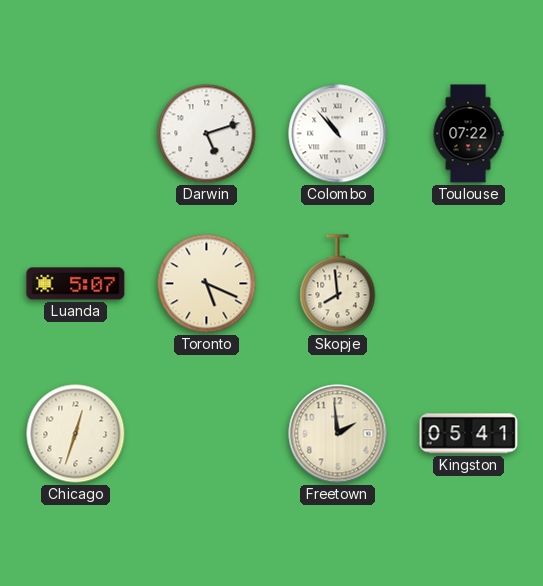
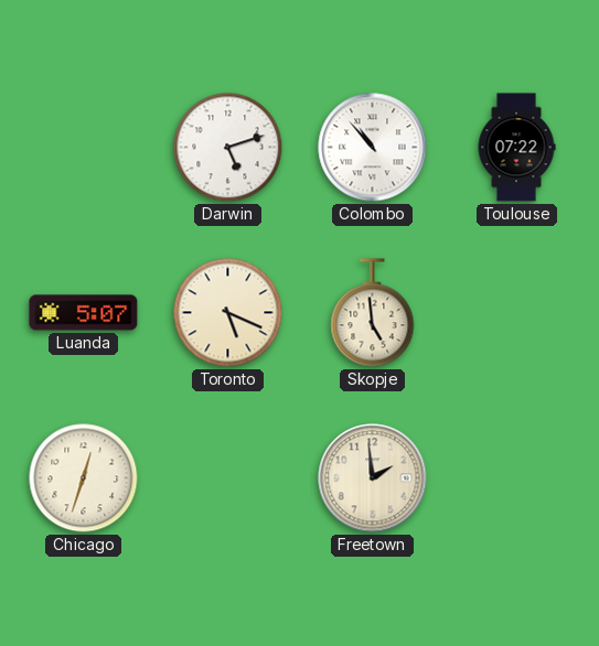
Skopje: 7:59 -> 4:59
Kingston: 05:41 -> none
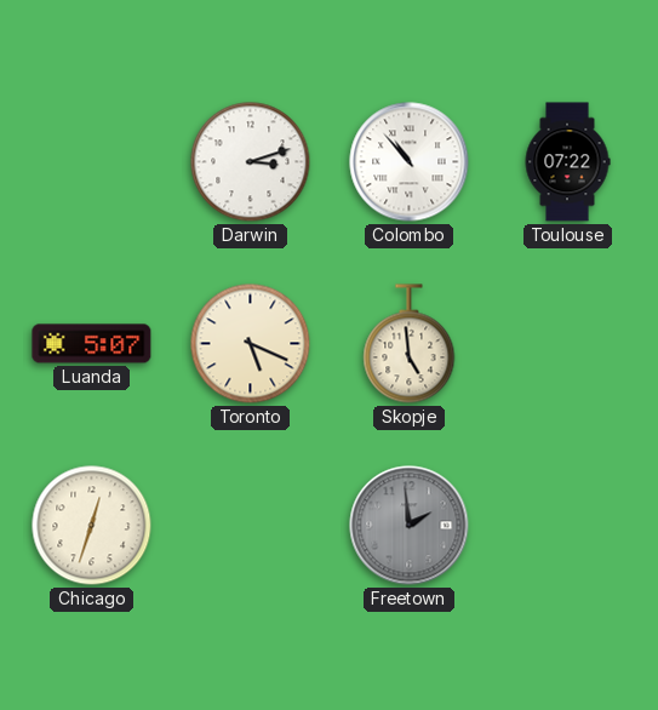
Darwin: 5:12 -> 3:12
Freetown dial: cream -> grey
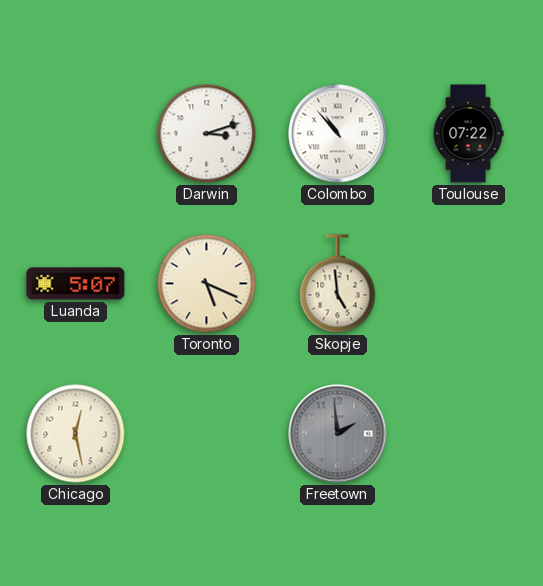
Chicago: 12:33 -> 12:28
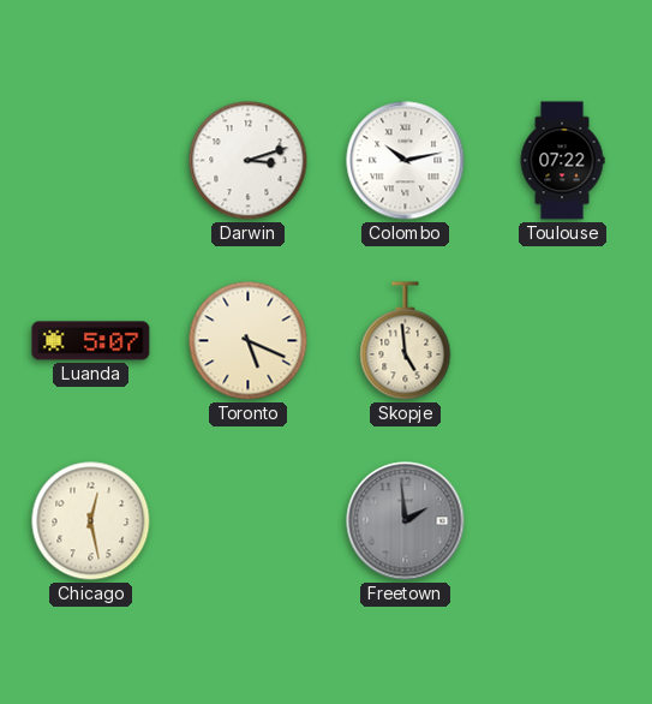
Colombo: 10:53 -> 10:13
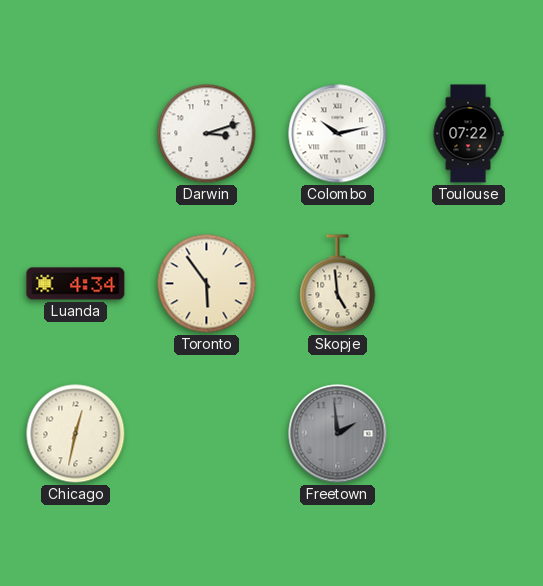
Luanda: 5:07 -> 4:34
Toronto: 5:19 -> 5:54
Chicago: 12:28 -> 12:32
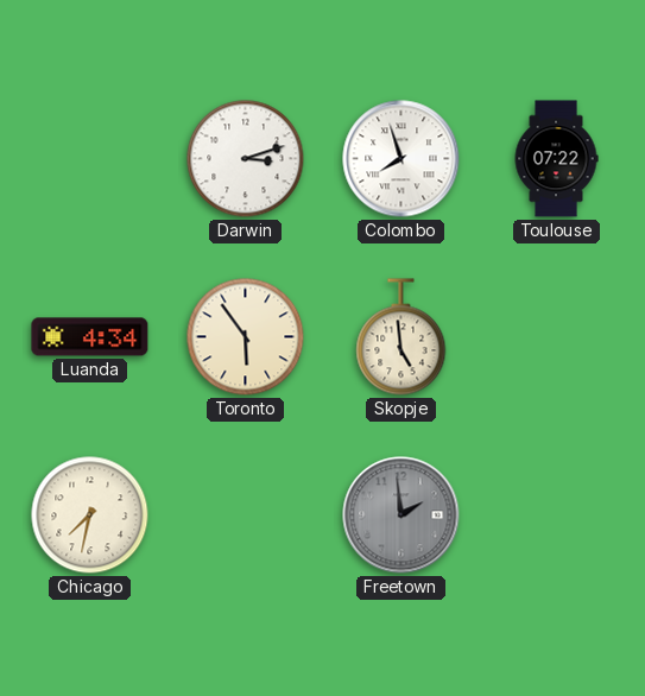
Colombo: 10:13 -> 7:57
Chicago: 12:32 -> 7:32
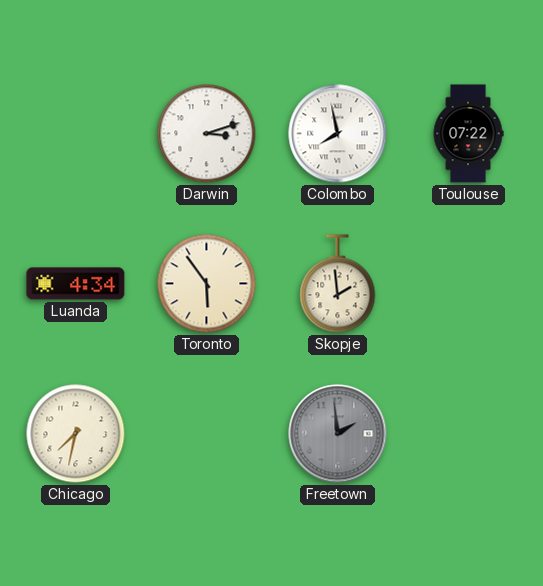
Colombo: 7:57 -> 7:58
Skopje: 4:59 -> 1:59
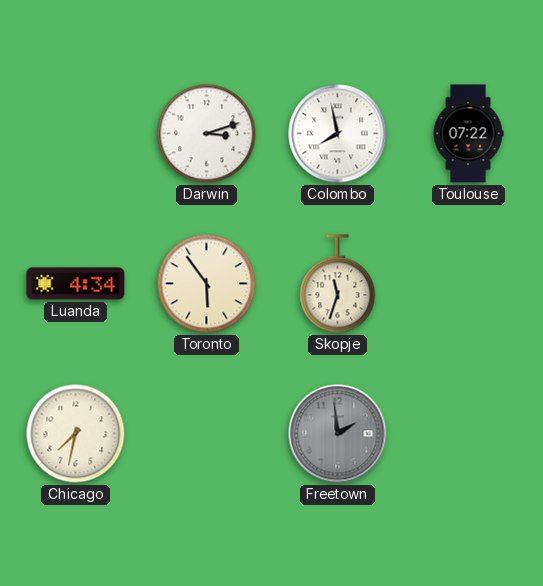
Skopje: 1:59 -> 11:33
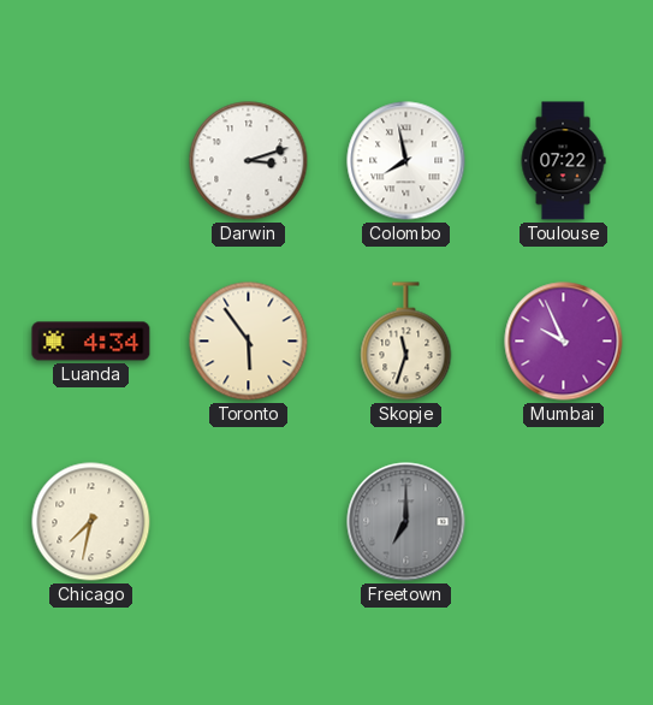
Mumbai: none -> 9:56
Freetown: 1:59 -> 7:00
